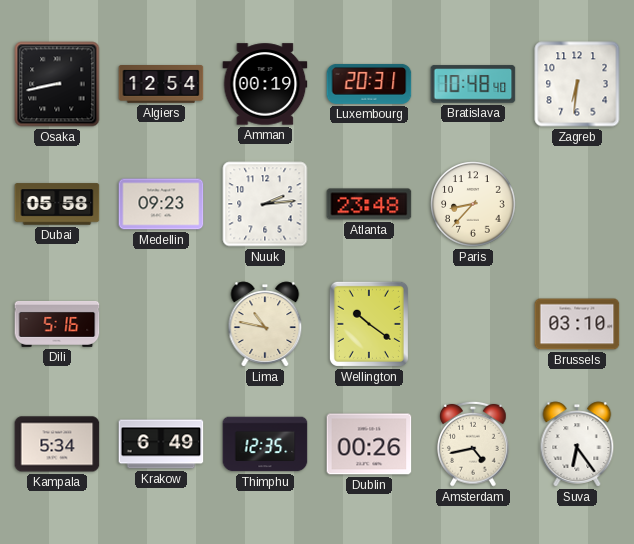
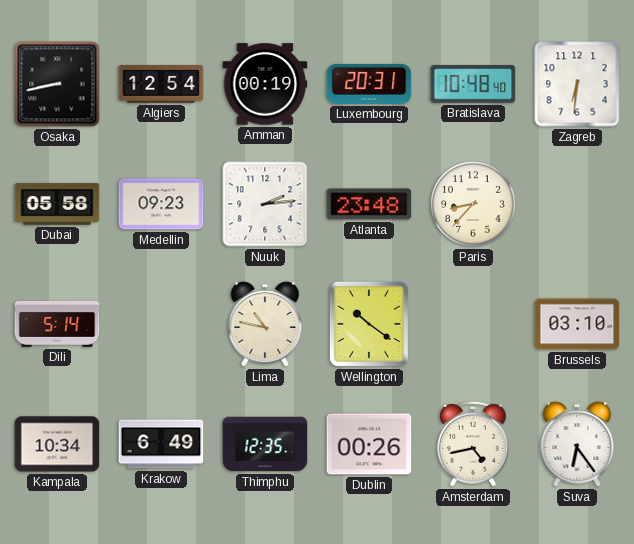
Dili: 5:16 -> 5:14
Kampala: 5:34 -> 10:34
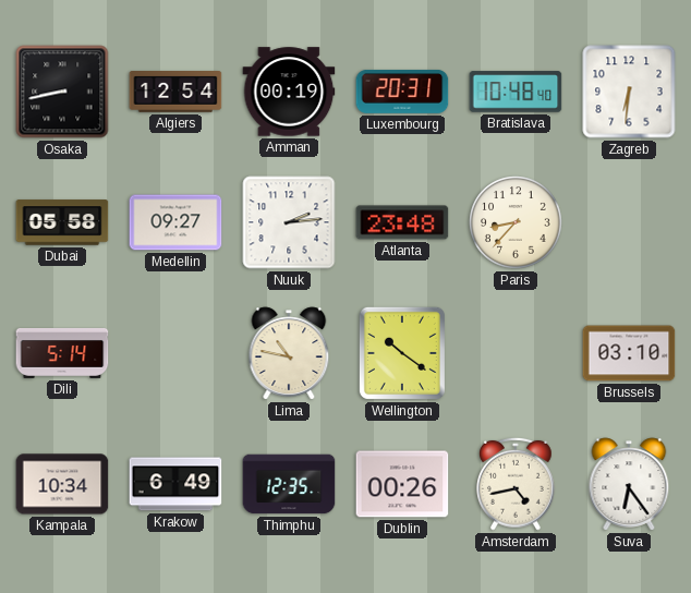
Medellin: 09:23 -> 09:27
